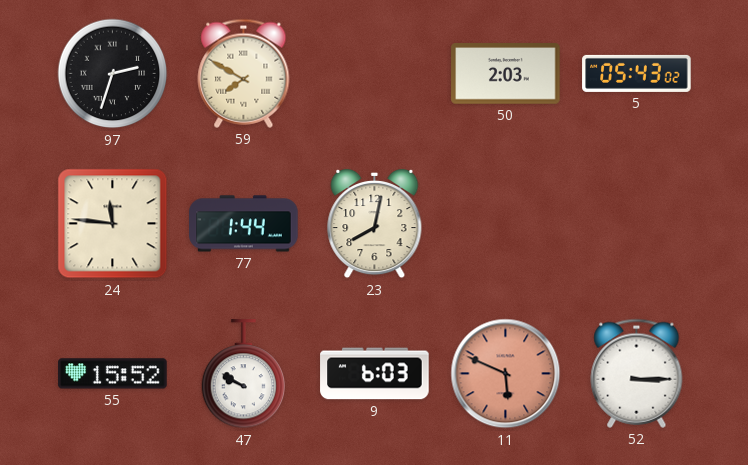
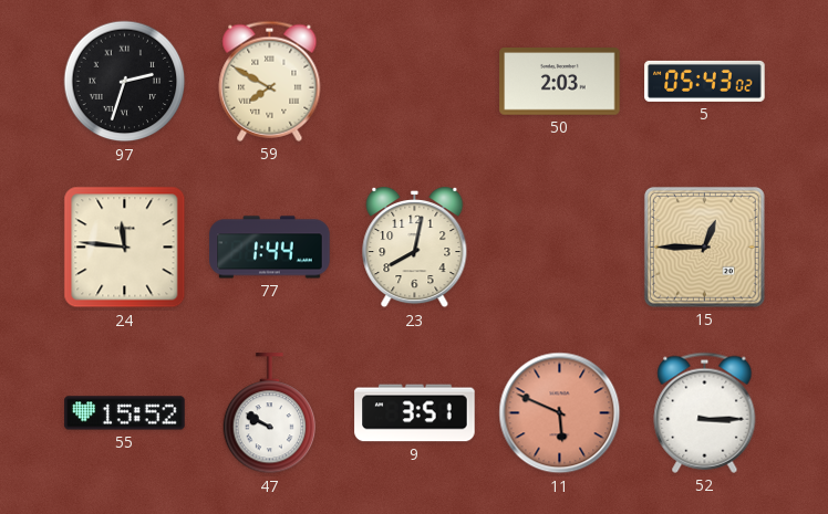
15: none -> 12:45
9: 6:03 -> 3:51
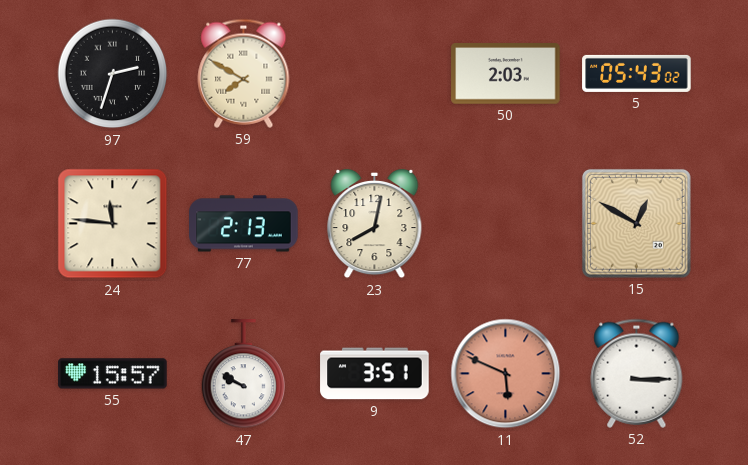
77: 1:44 -> 2:13
15: 12:45 -> 12:50
55: 15:52 -> 15:57
